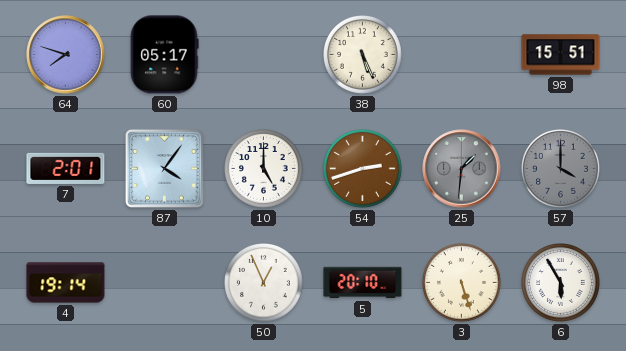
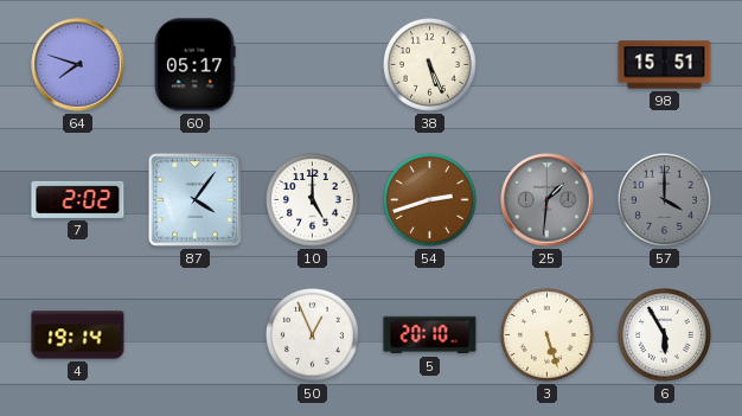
7: 2:01 -> 2:02
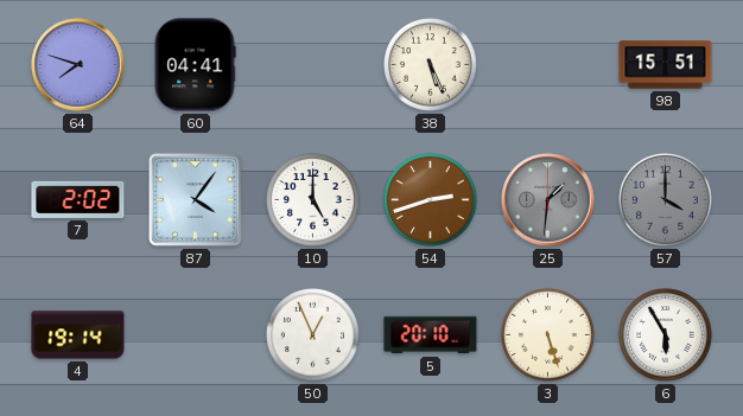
60: 05:17 -> 04:41
